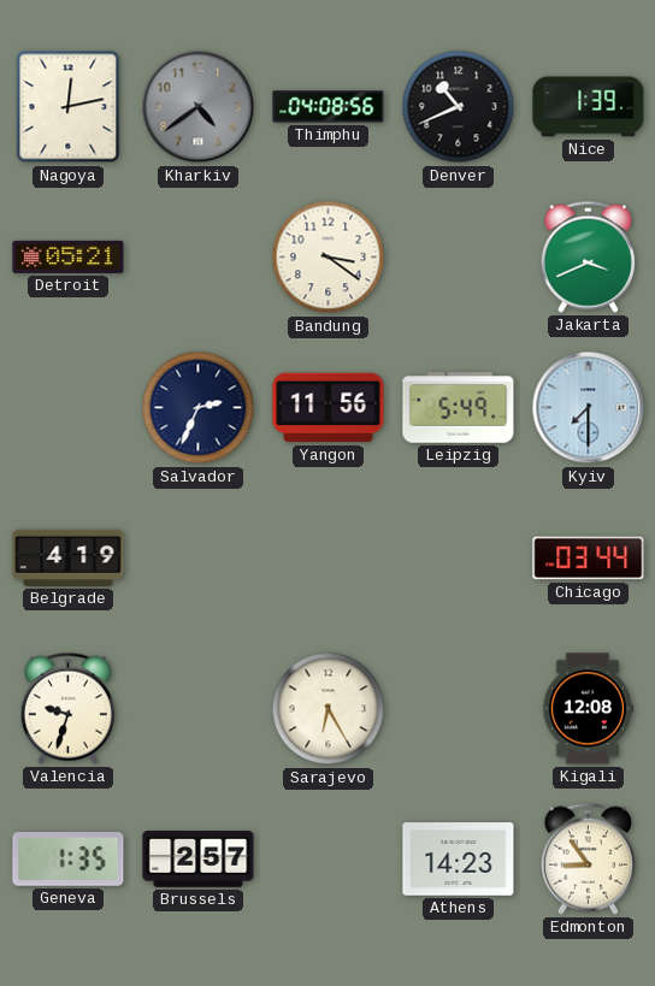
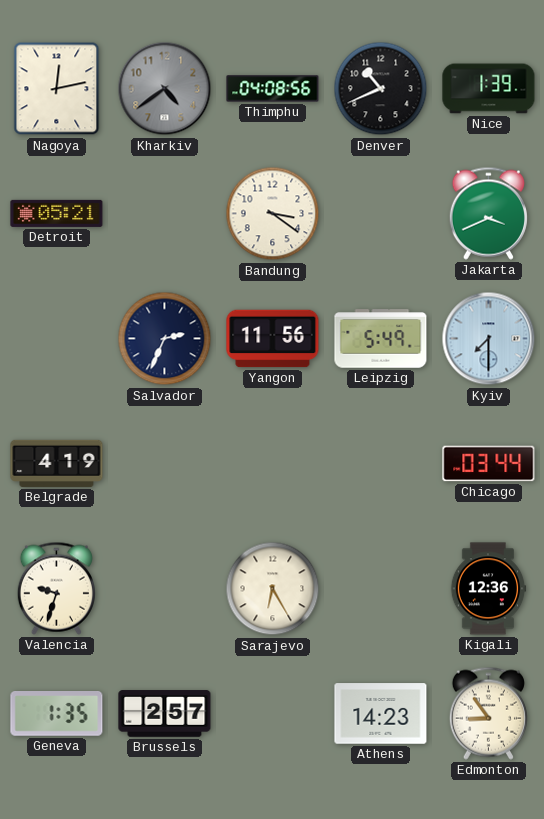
Kigali: 12:08 -> 12:36
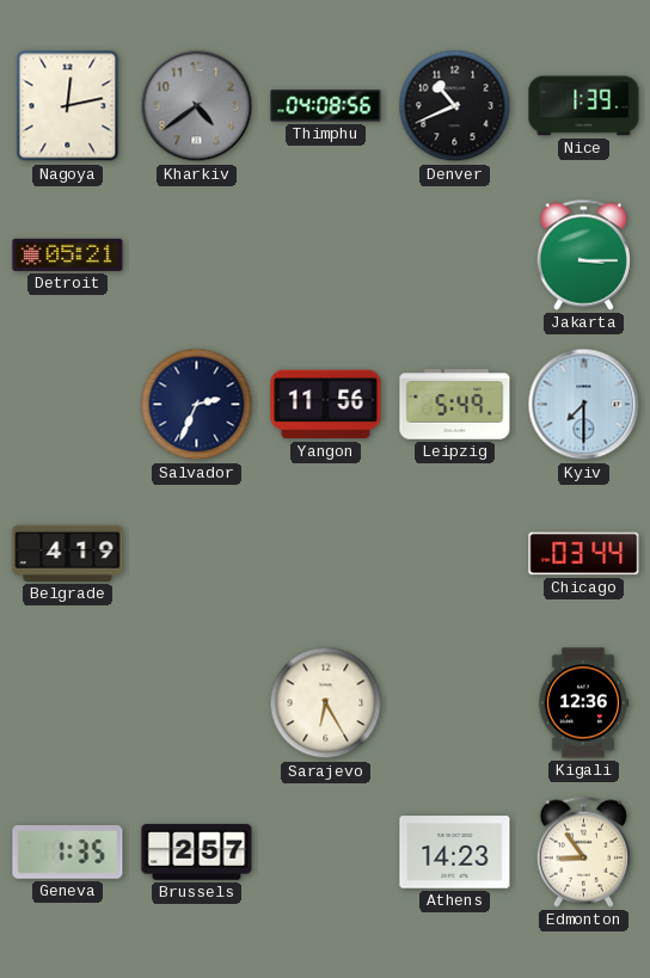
Bandung: 3:21 -> none
Jakarta: 3:41 -> 3:15
Valencia: 9:33 -> none
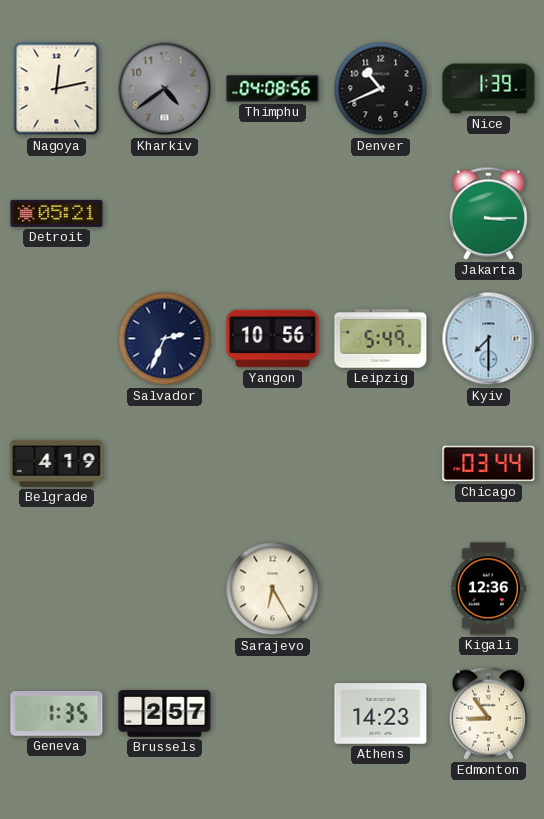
Yangon: 11:56 -> 10:56
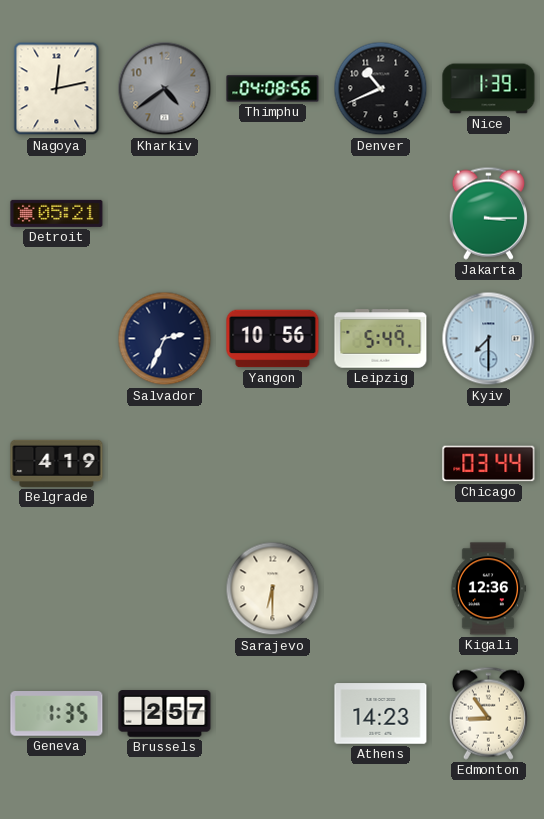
Sarajevo: 6:25 -> 6:30
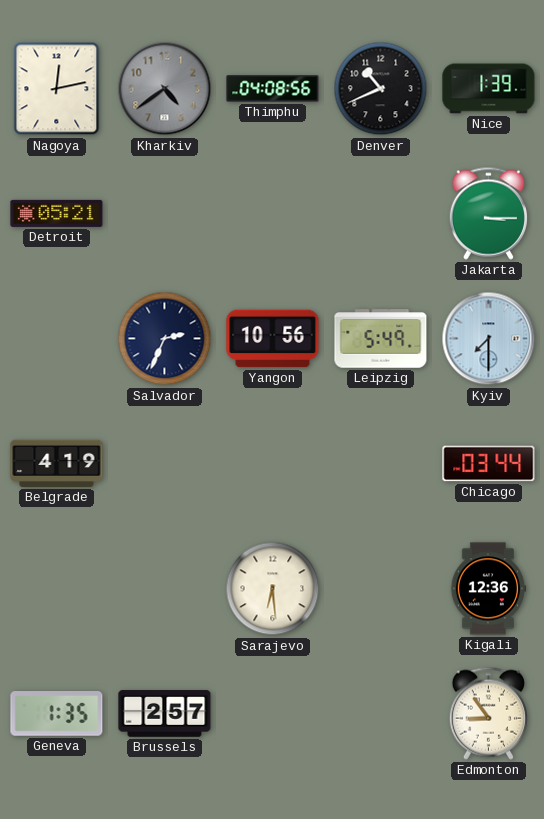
Sarajevo: 6:30 -> 6:29
Athens: 14:23 -> none
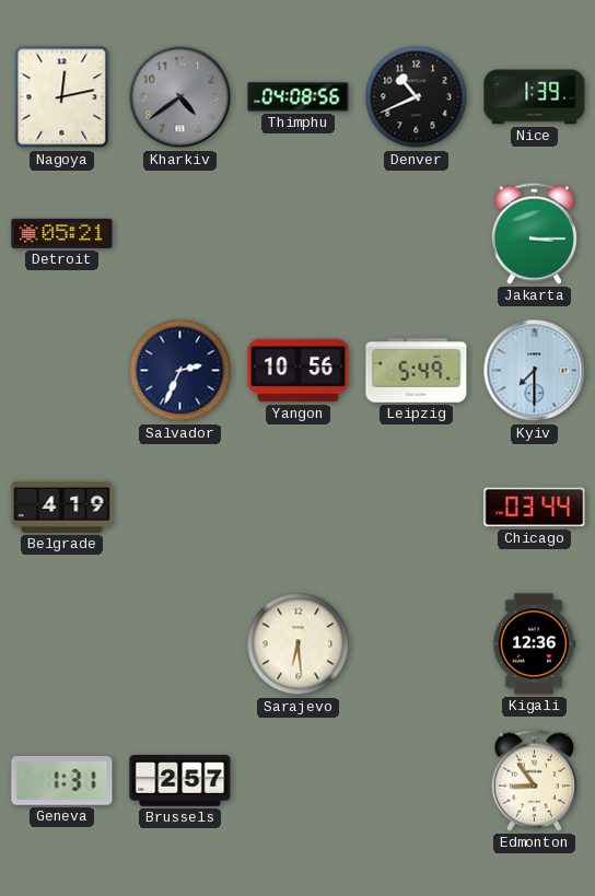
Geneva: 1:35 -> 1:31
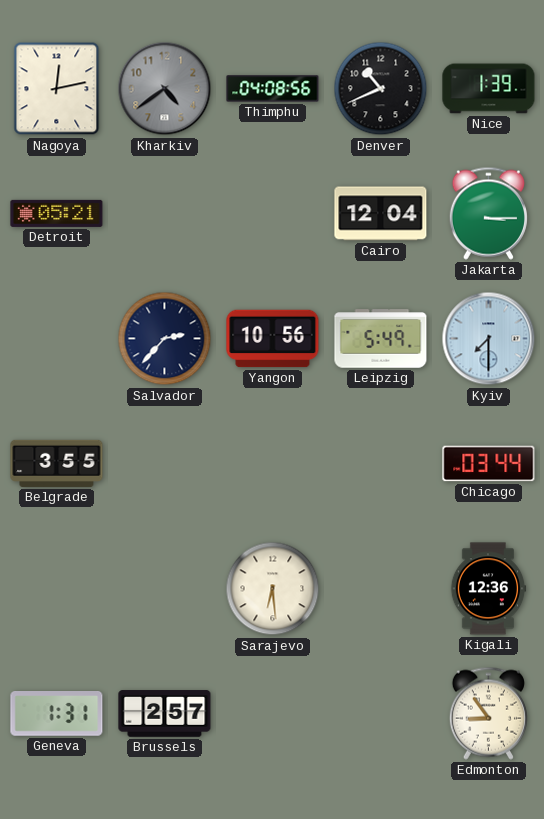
Cairo: none -> 12:04
Salvador: 2:34 -> 2:37
Belgrade: 4:19 -> 3:55
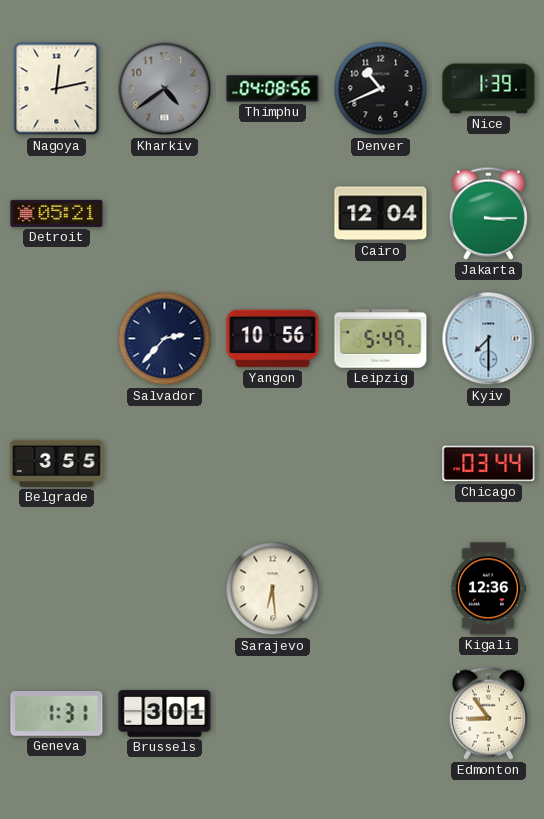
Brussels: 2:57 -> 3:01
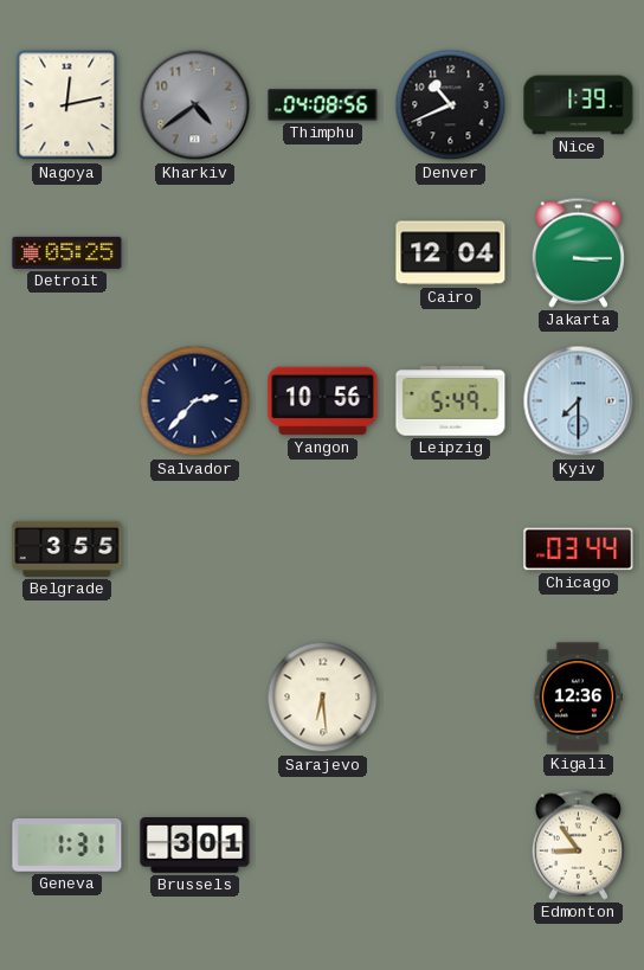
Detroit: 05:21 -> 05:25
